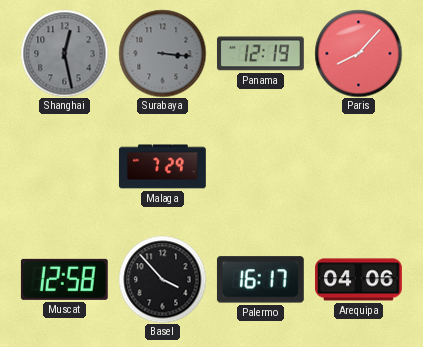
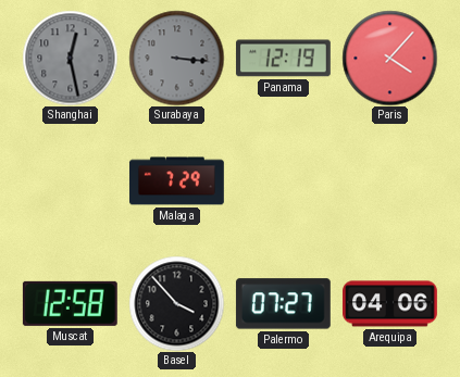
Paris: 8:07 -> 4:07
Palermo: 16:17 -> 07:27
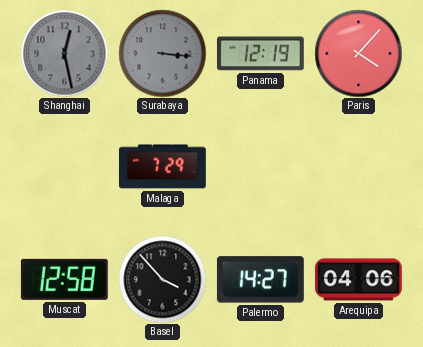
Palermo: 07:27 -> 14:27
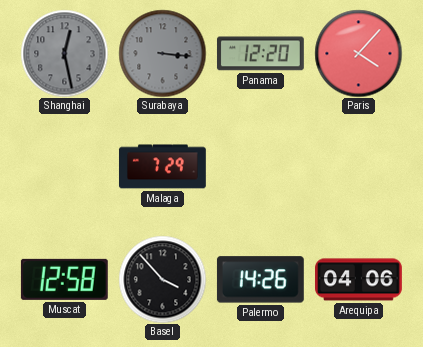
Panama: 12:19 -> 12:20
Palermo: 14:27 -> 14:26
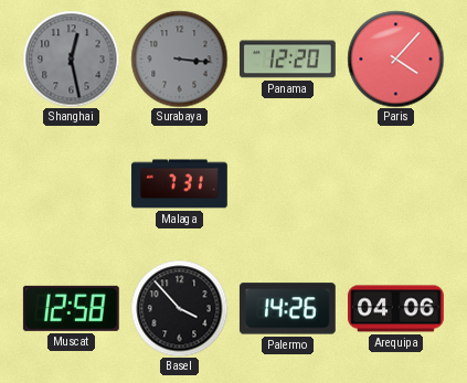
Malaga: 7:29 -> 7:31
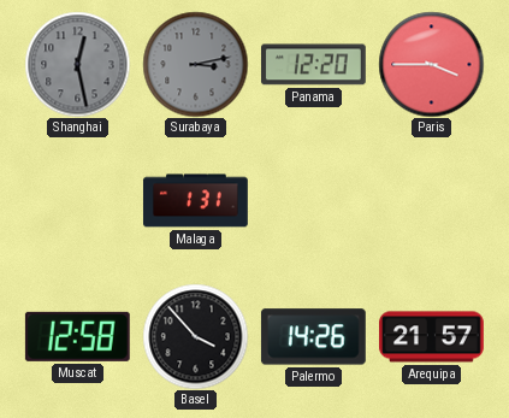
Surabaya: 3:16 -> 3:13
Paris: 4:07 -> 3:45
Malaga: 7:31 -> 1:31
Arequipa: 04:06 -> 21:57
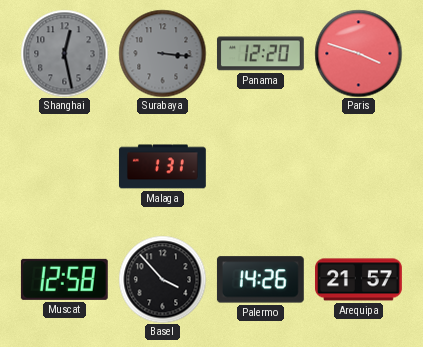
Surabaya: 3:13 -> 3:16
Paris: 3:45 -> 3:48
